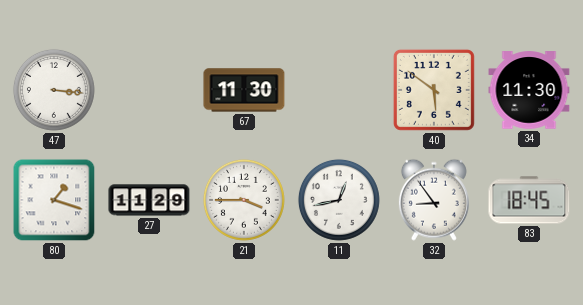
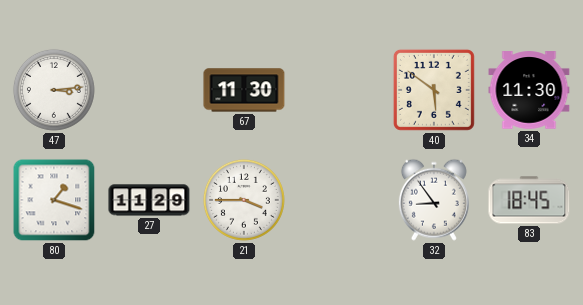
47: 3:16 -> 3:14
11: 12:43 -> none
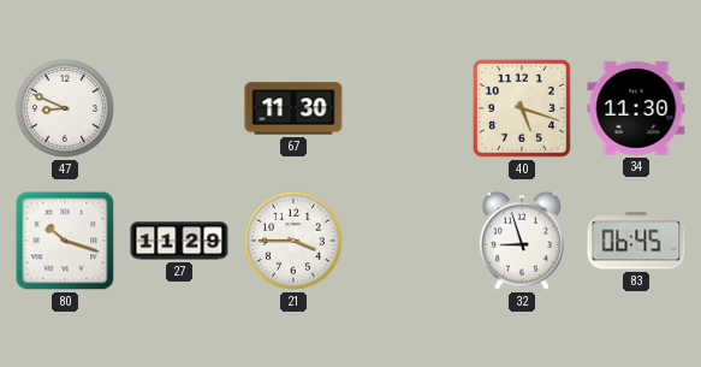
47: 3:14 -> 8:49
40: 5:51 -> 5:18
80: 1:18 -> 10:18
32: 8:54 -> 8:57
83: 18:45 -> 06:45
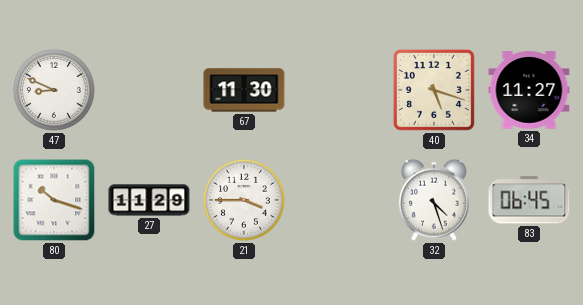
34: 11:30 -> 11:27
32: 8:57 -> 4:27
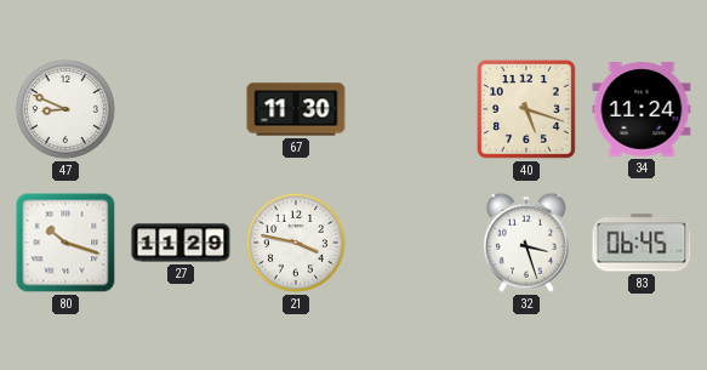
34: 11:27 -> 11:24
21: 3:45 -> 3:47
32: 4:27 -> 3:27
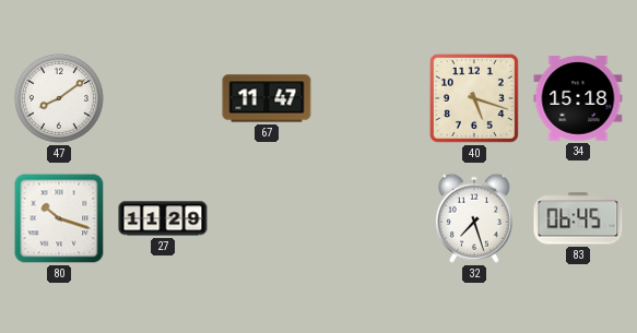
47: 8:49 -> 8:09
67: 11:30 -> 11:47
34: 11:24 -> 15:18
21: 3:47 -> none
32: 3:27 -> 7:27
